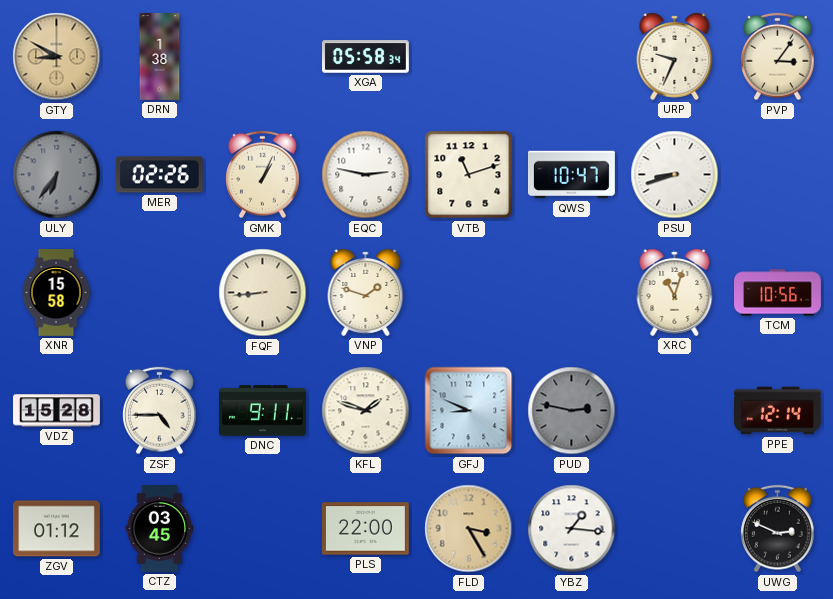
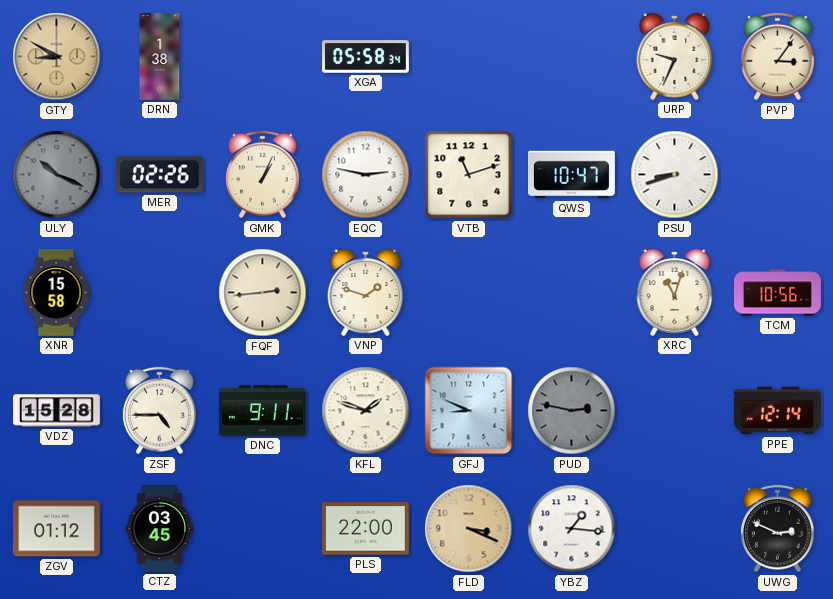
ULY: 6:36 -> 10:19
FQF: 8:44 -> 2:44
FLD: 3:25 -> 3:19
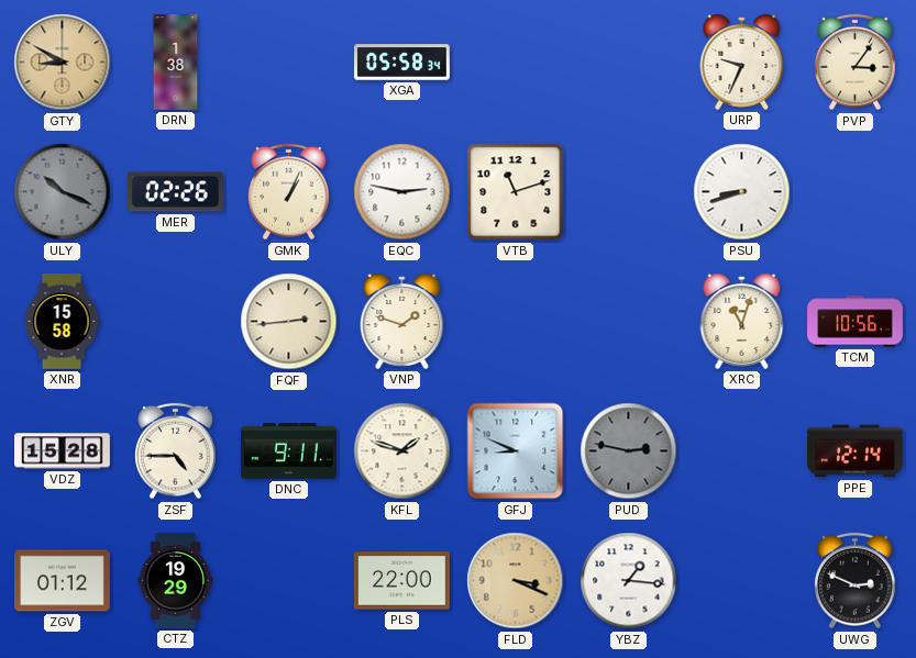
QWS: 10:47 -> none
CTZ: 03:45 -> 19:29
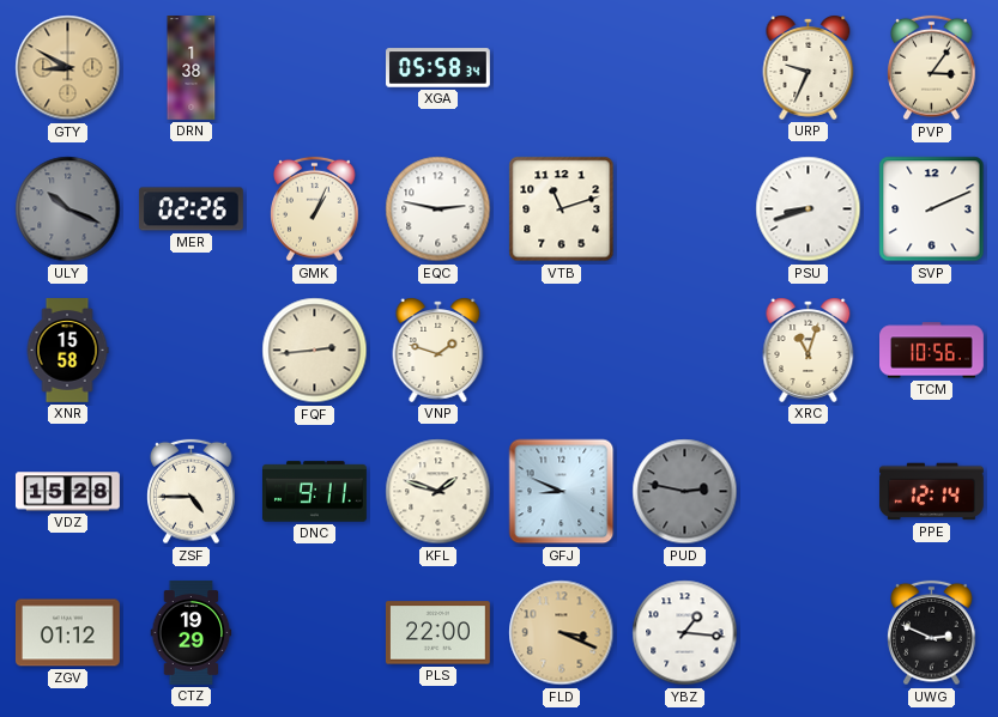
SVP: none -> 2:11
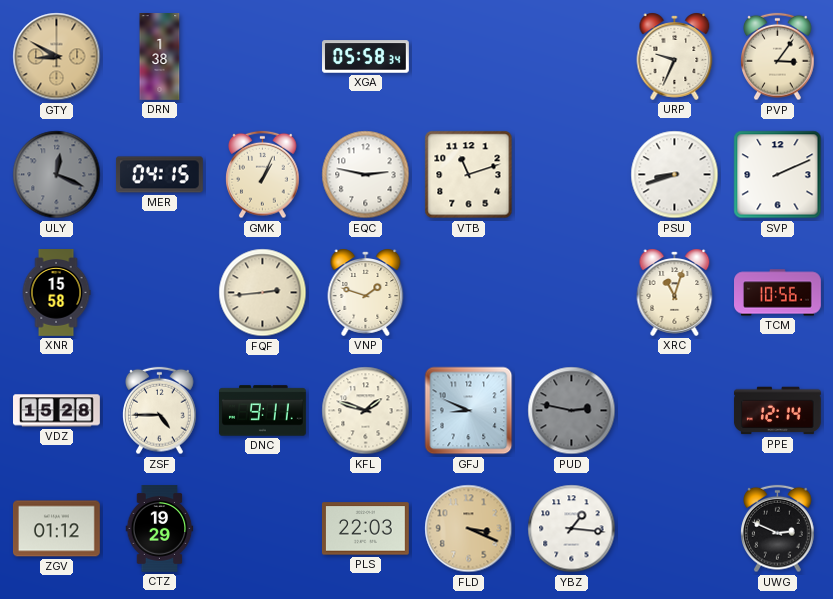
ULY: 10:19 -> 12:19
MER: 02:26 -> 04:15
PLS: 22:00 -> 22:03
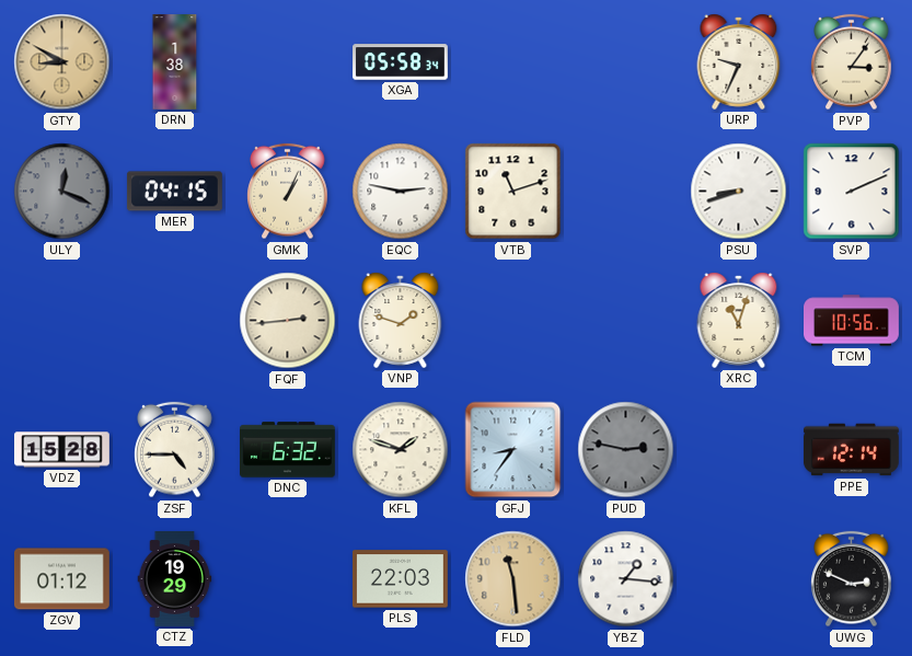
XNR: 15:58 -> none
DNC: 9:11 -> 6:32
GFJ: 8:49 -> 8:36
FLD: 3:19 -> 11:29
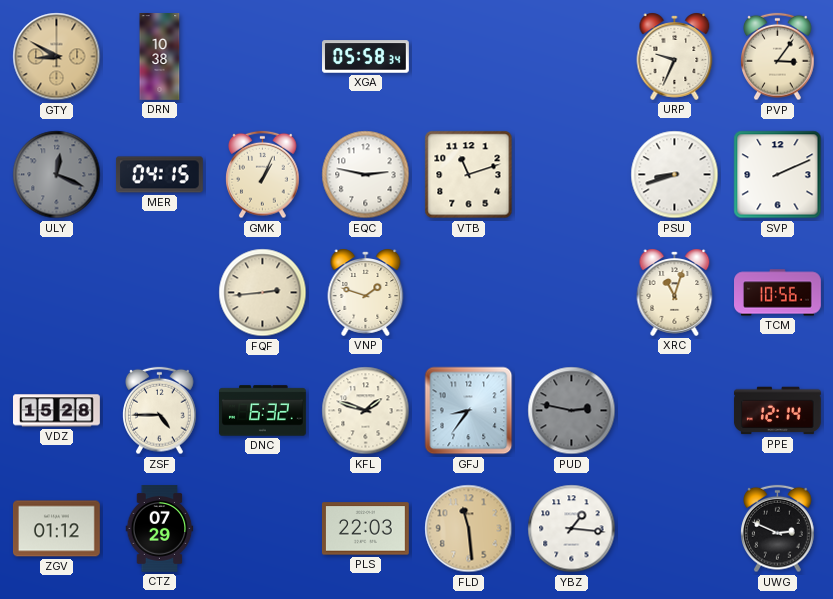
DRN: 1:38 -> 10:38
CTZ: 19:29 -> 07:29
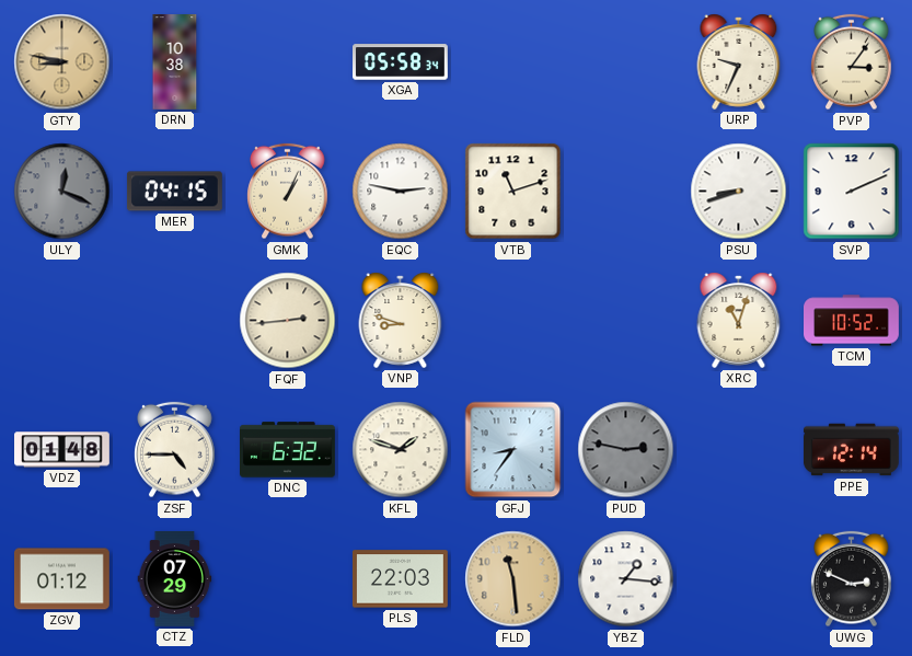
GTY: 8:50 -> 8:47
VNP: 1:48 -> 8:48
TCM: 10:56 -> 10:52
VDZ: 15:28 -> 01:48
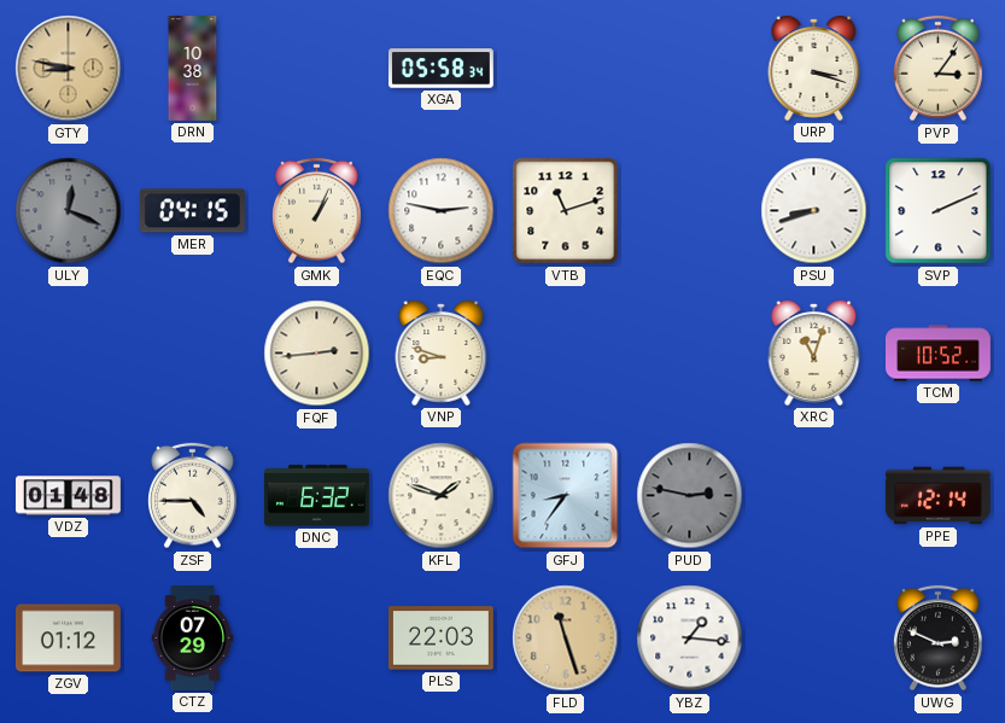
URP: 9:34 -> 3:18
FLD: 11:29 -> 11:27
